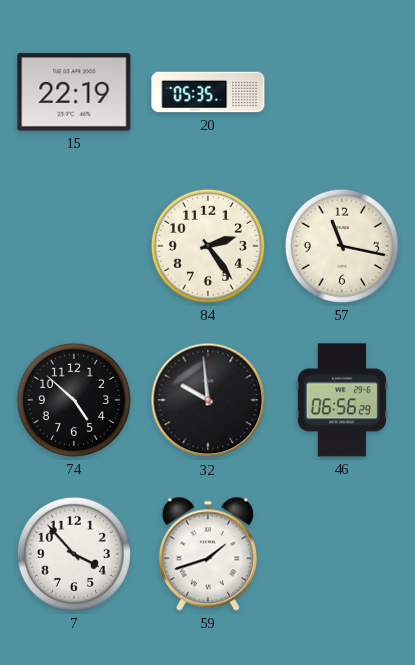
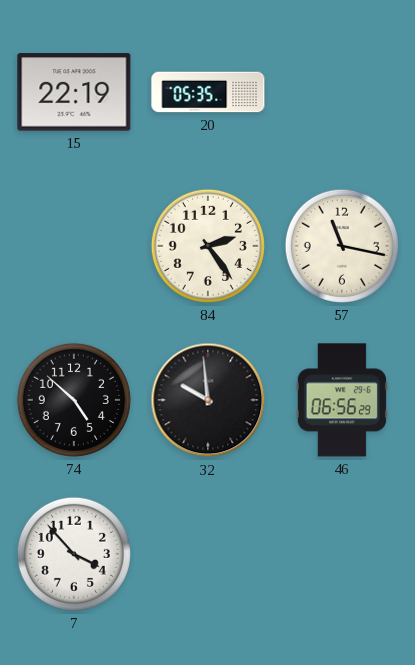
59: 1:42 -> none
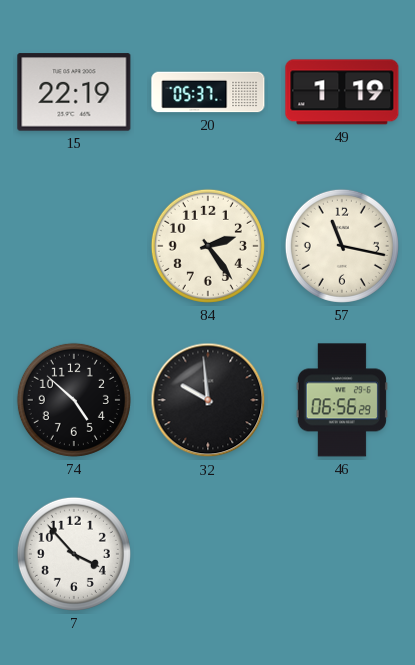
20: 05:35 -> 05:37
49: none -> 1:19
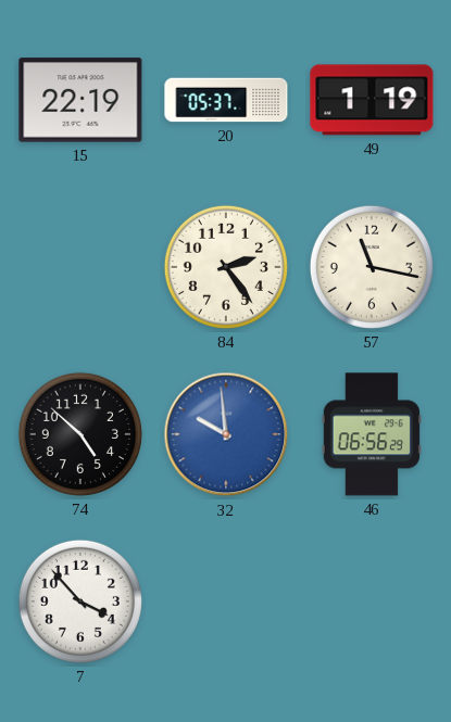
32 dial: black -> blue
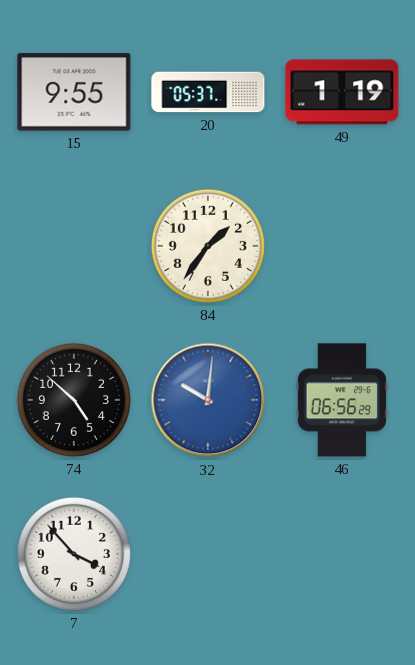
15: 22:19 -> 9:55
84: 2:24 -> 1:36
57: 11:17 -> none
32: 9:59 -> 10:01
